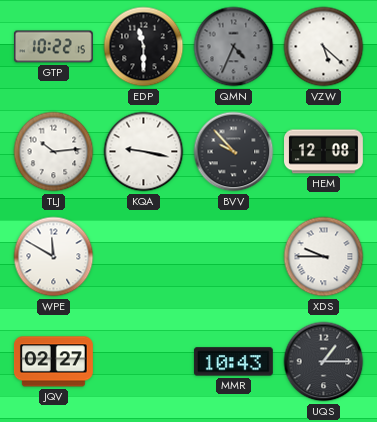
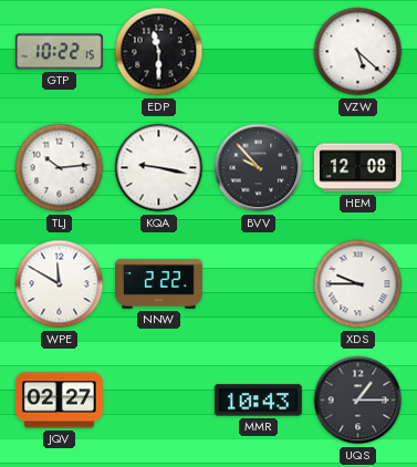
QMN: 4:34 -> none
NNW: none -> 2:22
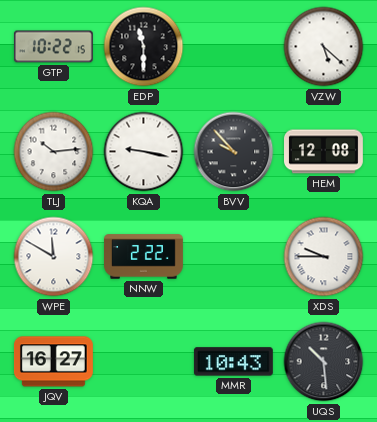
JQV: 02:27 -> 16:27
UQS: 1:15 -> 10:29
